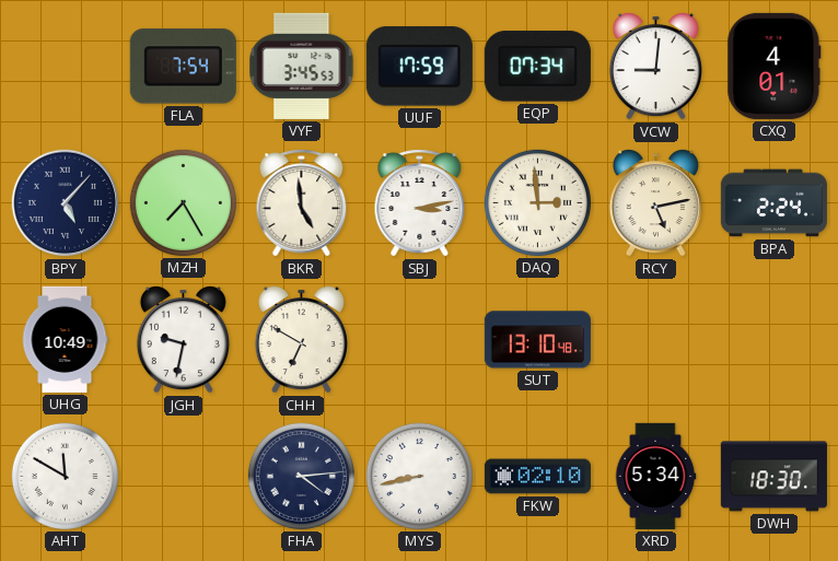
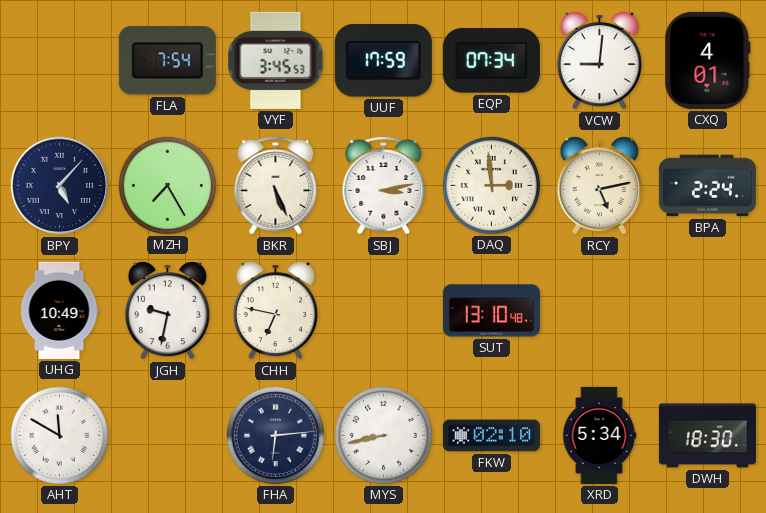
BKR: 4:59 -> 5:26
CHH: 6:50 -> 6:47
FHA: 4:14 -> 6:14
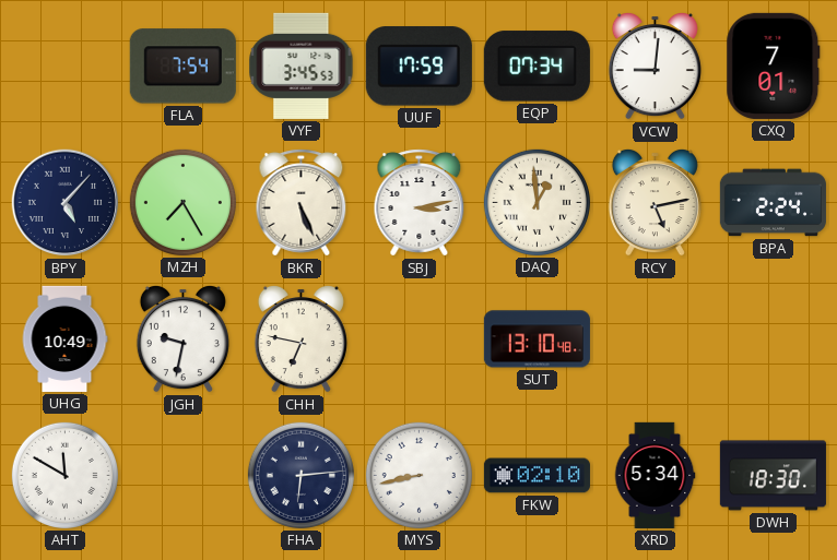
CXQ: 4:01 -> 7:01
DAQ: 2:59 -> 12:59
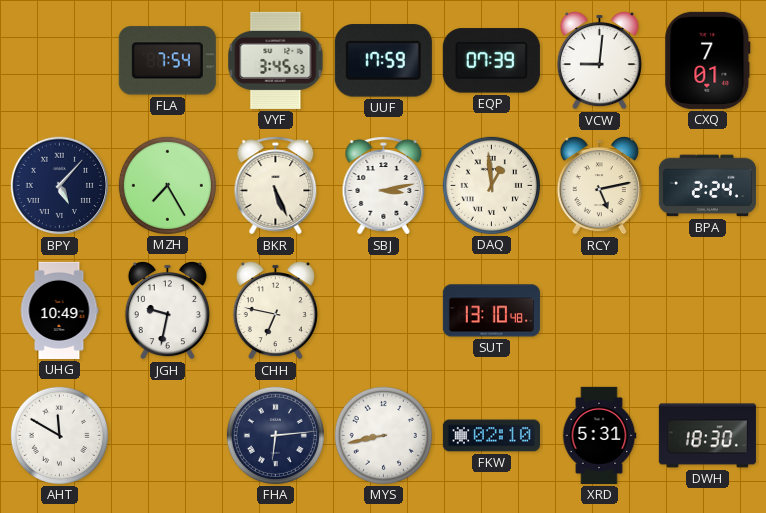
EQP: 07:34 -> 07:39
XRD: 5:34 -> 5:31
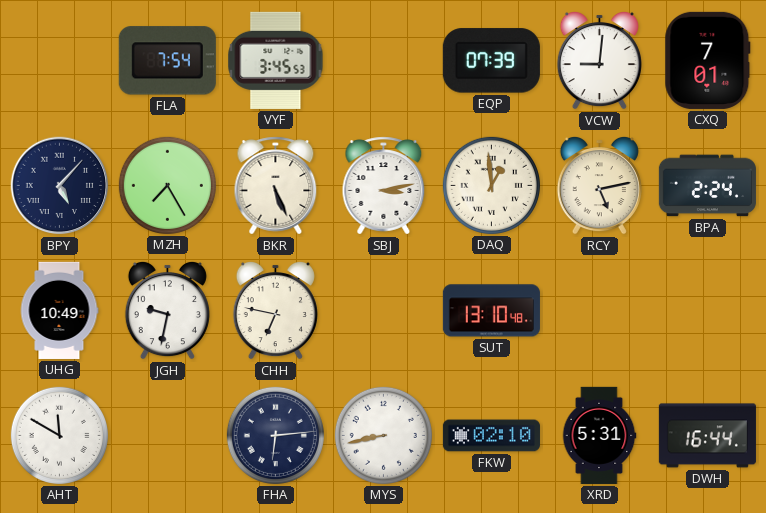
UUF: 17:59 -> none
DWH: 18:30 -> 16:44
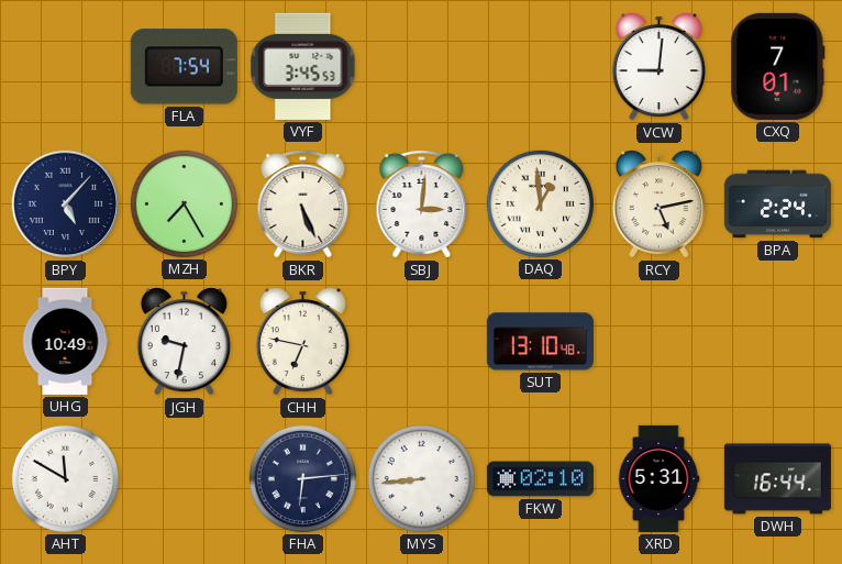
EQP: 07:39 -> none
SBJ: 3:13 -> 3:01
MYS: 8:43 -> 8:44
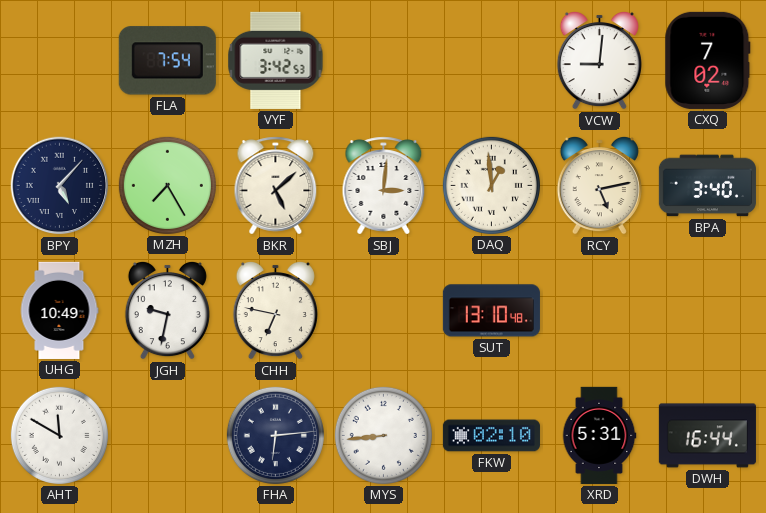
VYF: 3:45 -> 3:42
CXQ: 7:01 -> 7:02
BKR: 5:26 -> 5:08
BPA: 2:24 -> 3:40
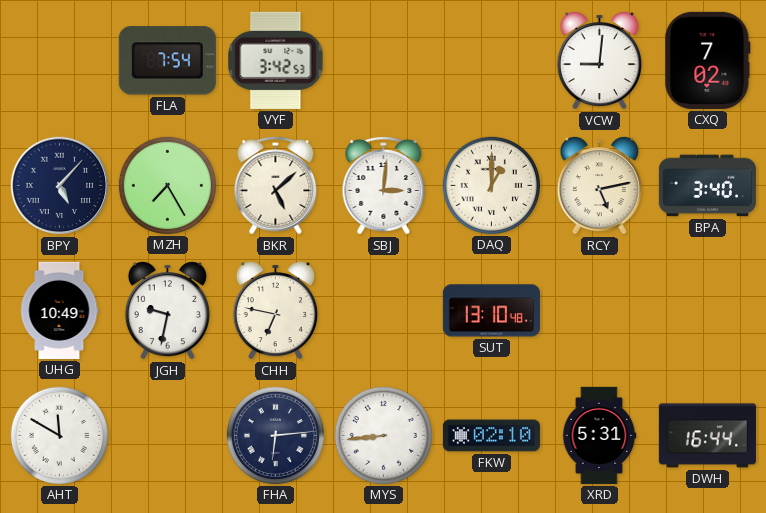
DAQ: 12:59 -> 1:00
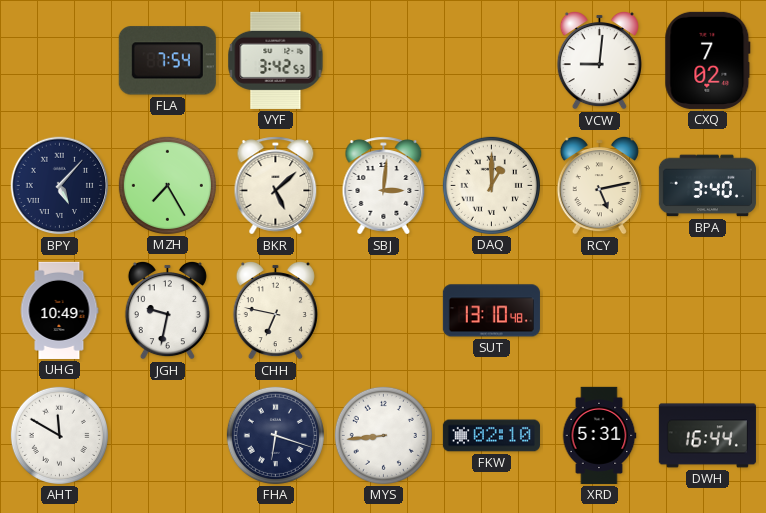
FHA: 6:14 -> 6:18
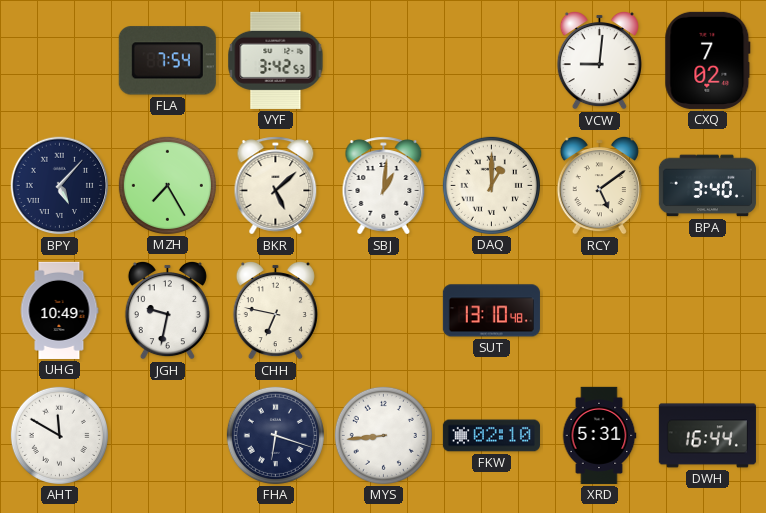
SBJ: 3:01 -> 1:01
RCY: 5:13 -> 5:09
